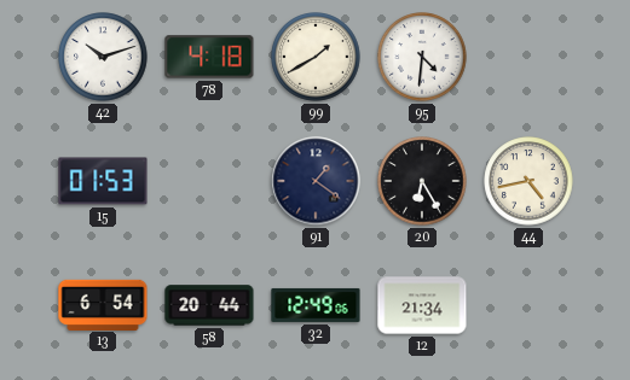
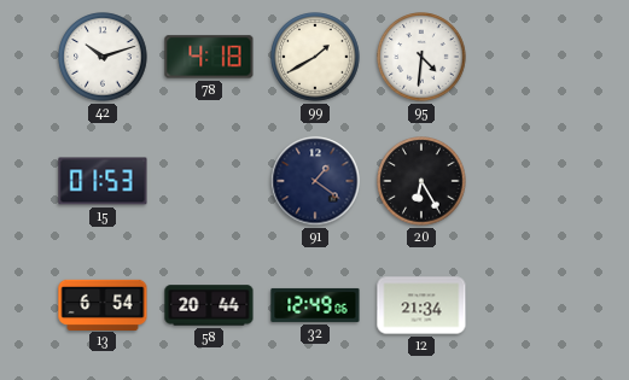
44: 4:43 -> none
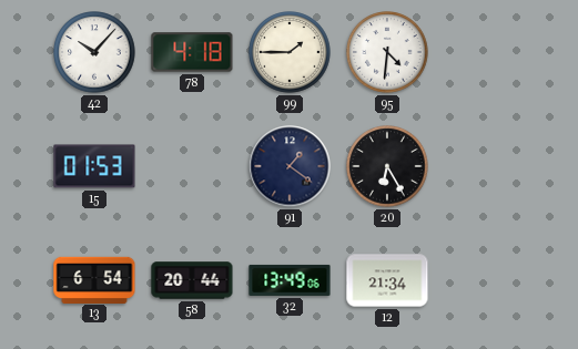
42: 10:12 -> 10:07
99: 1:40 -> 1:45
32: 12:49 -> 13:49
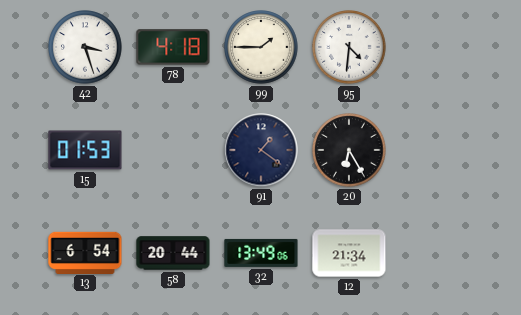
42: 10:07 -> 3:27
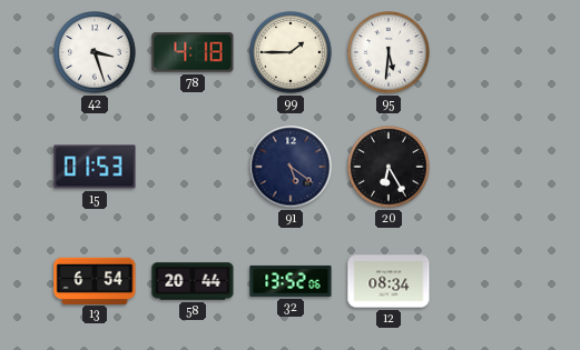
95: 4:31 -> 5:31
91: 1:21 -> 5:21
32: 13:49 -> 13:52
12: 21:34 -> 08:34
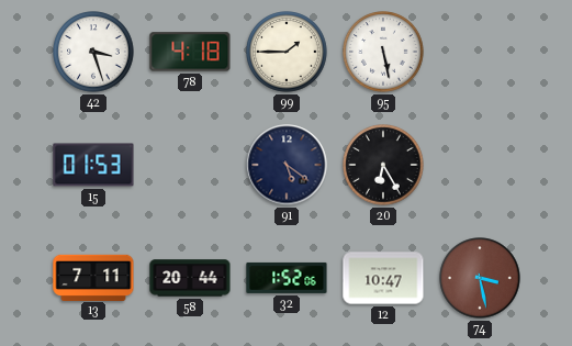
95: 5:31 -> 5:28
13: 6:54 -> 7:11
32: 13:52 -> 1:52
12: 08:34 -> 10:47
74: none -> 3:28
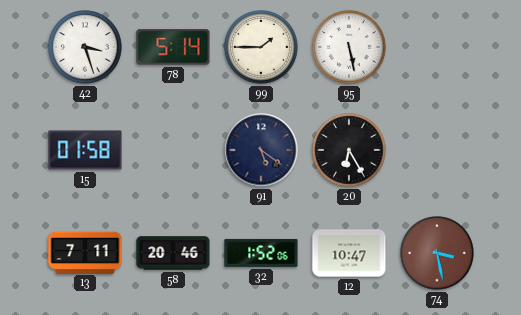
78: 4:18 -> 5:14
15: 01:53 -> 01:58
58: 20:44 -> 20:46
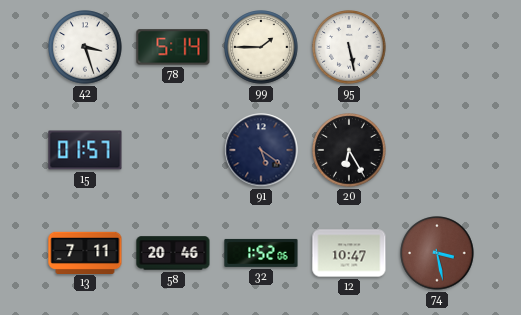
15: 01:58 -> 01:57
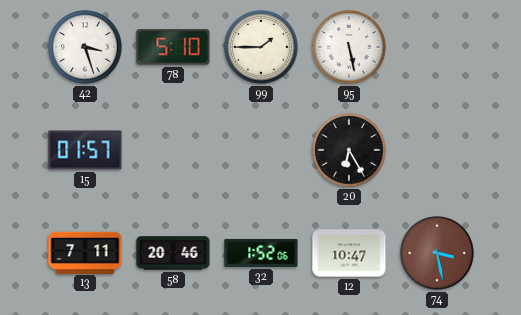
78: 5:14 -> 5:10
91: 5:21 -> none
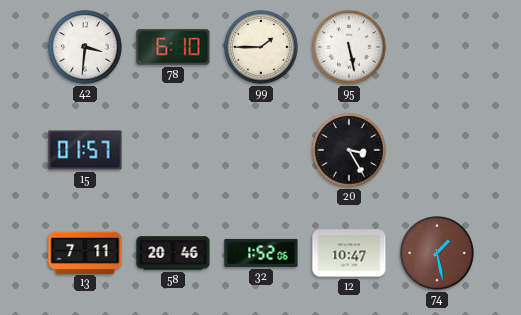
42: 3:27 -> 3:31
78: 5:10 -> 6:10
20: 6:25 -> 3:25
74: 3:28 -> 1:28
